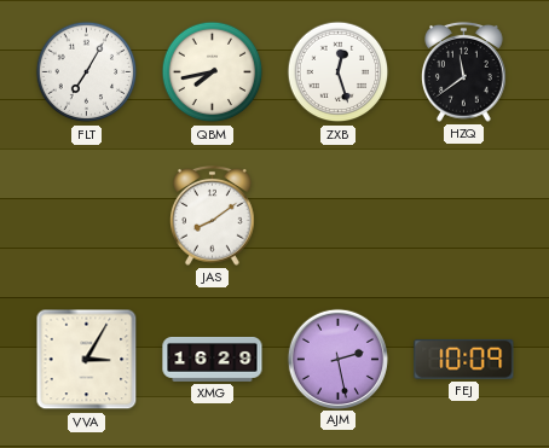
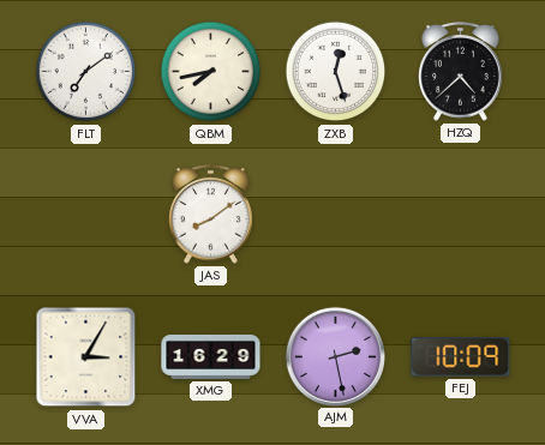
FLT: 7:05 -> 7:09
HZQ: 11:39 -> 4:38
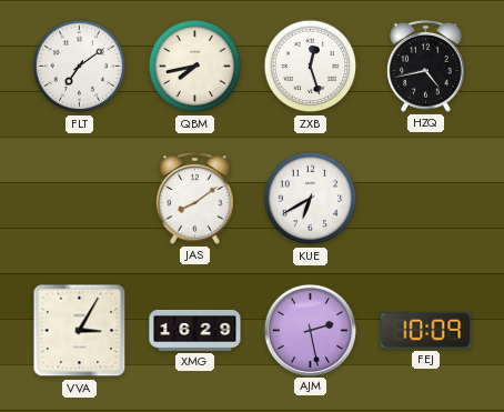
HZQ: 4:38 -> 4:43
KUE: none -> 6:40
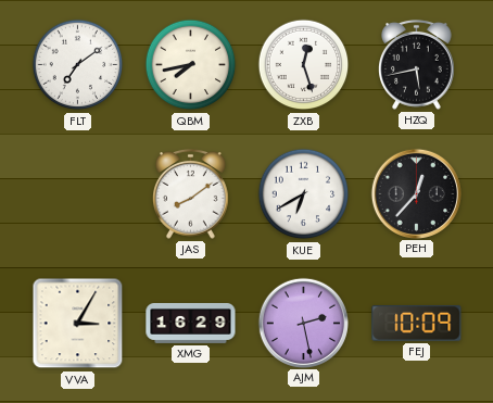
HZQ: 4:43 -> 5:43
PEH: none -> 12:37
